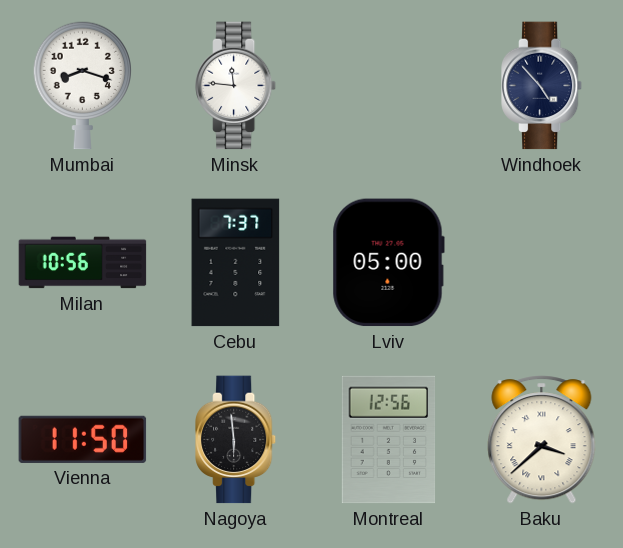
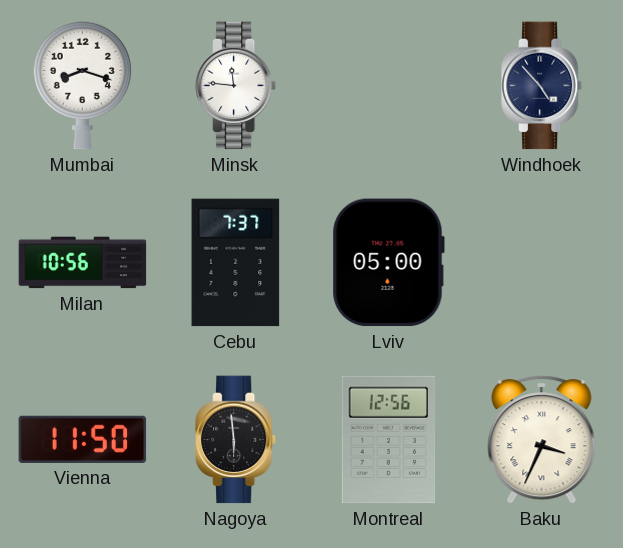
Baku: 3:38 -> 3:34
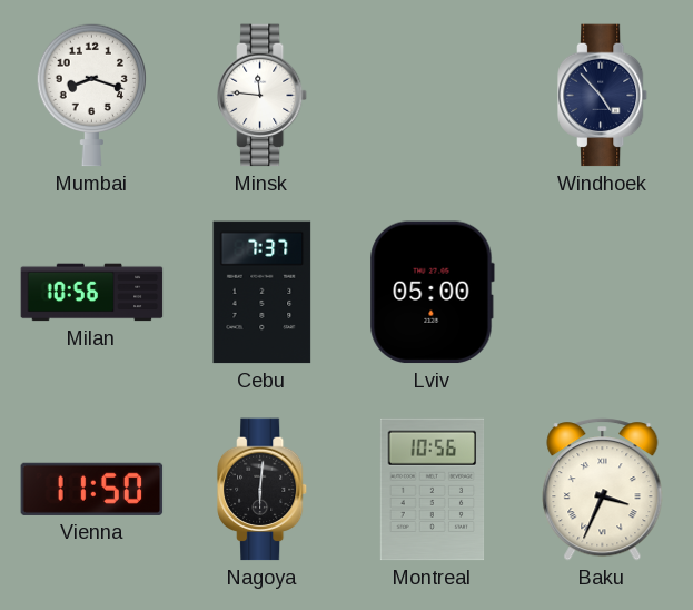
Nagoya: 5:59 -> 6:01
Montreal: 12:56 -> 10:56
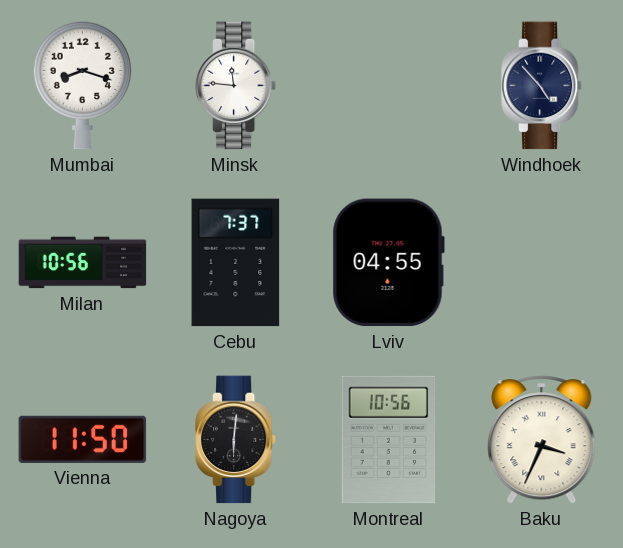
Lviv: 05:00 -> 04:55
